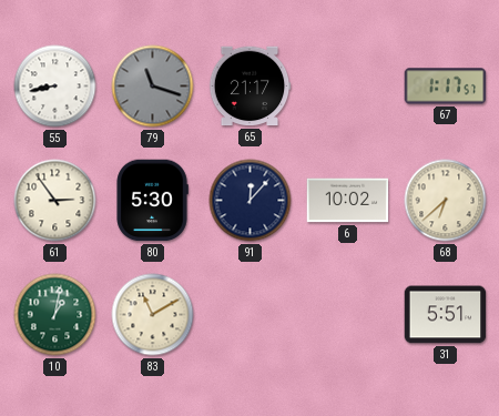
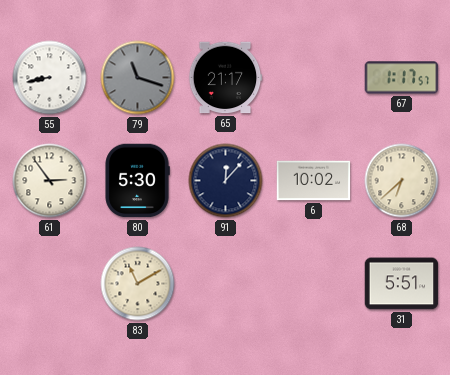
10: 1:02 -> none
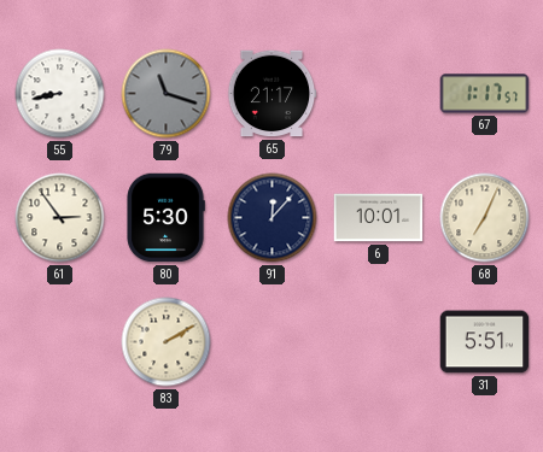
6: 10:02 -> 10:01
68: 6:38 -> 7:04
83: 11:10 -> 2:10
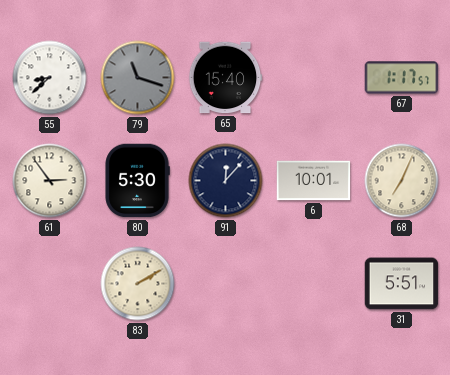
55: 8:43 -> 8:38
65: 21:17 -> 15:40
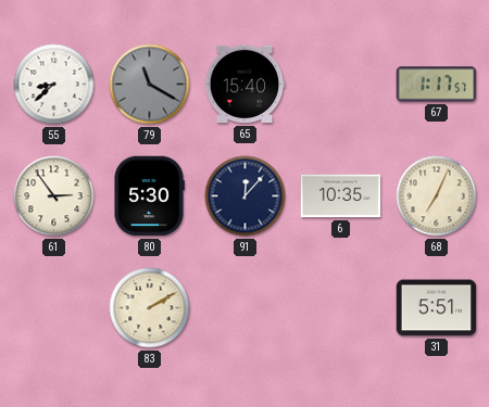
79: 11:18 -> 11:20
6: 10:01 -> 10:35
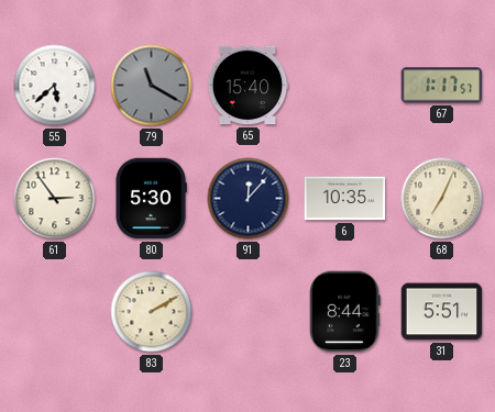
55: 8:38 -> 5:38
23: none -> 8:44
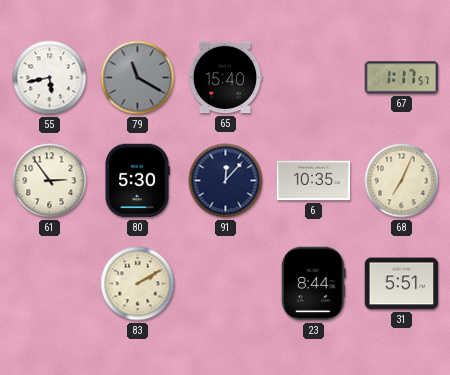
55: 5:38 -> 5:43
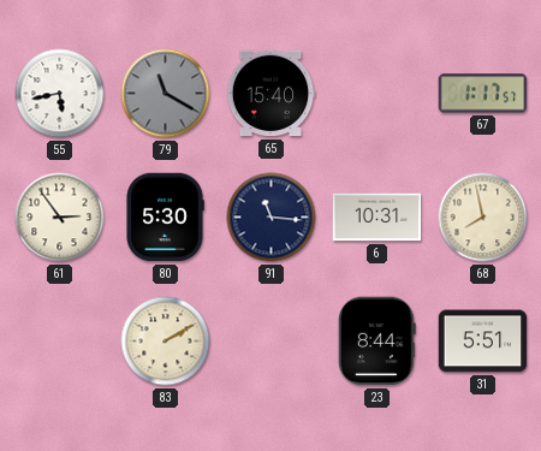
91: 12:07 -> 11:16
6: 10:35 -> 10:31
68: 7:04 -> 7:58
